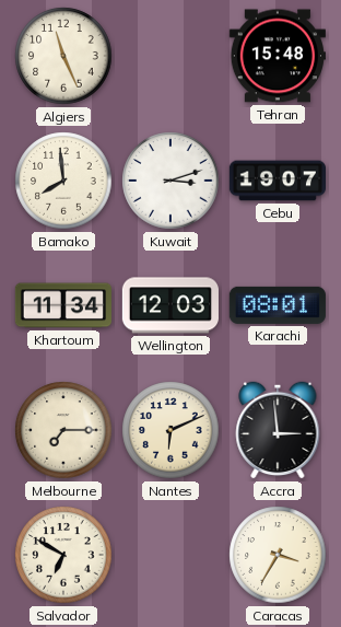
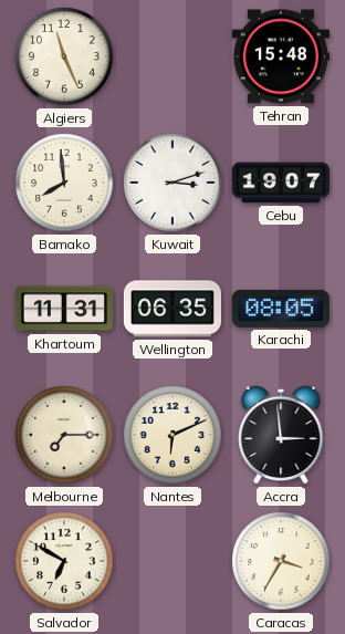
Khartoum: 11:34 -> 11:31
Wellington: 12:03 -> 06:35
Karachi: 08:01 -> 08:05
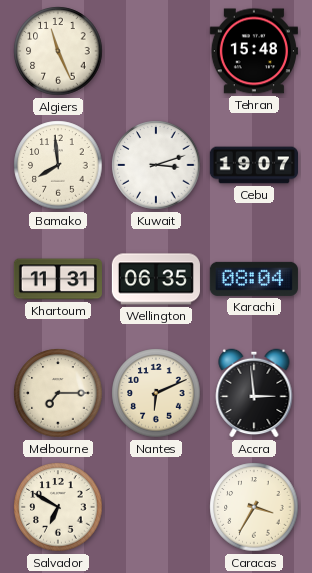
Karachi: 08:05 -> 08:04
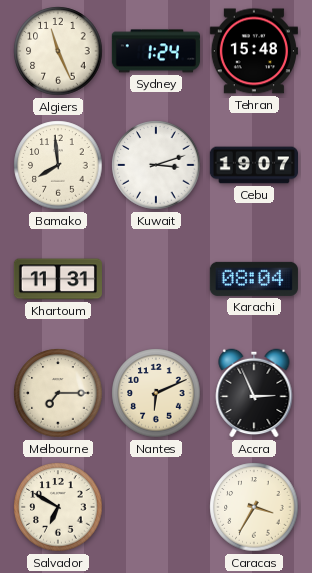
Sydney: none -> 1:24
Wellington: 06:35 -> none
Accra: 2:59 -> 2:56
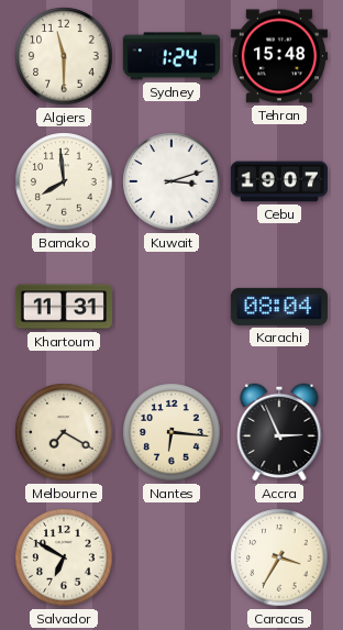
Algiers: 11:26 -> 11:30
Melbourne: 7:15 -> 7:20
Nantes: 6:11 -> 6:16
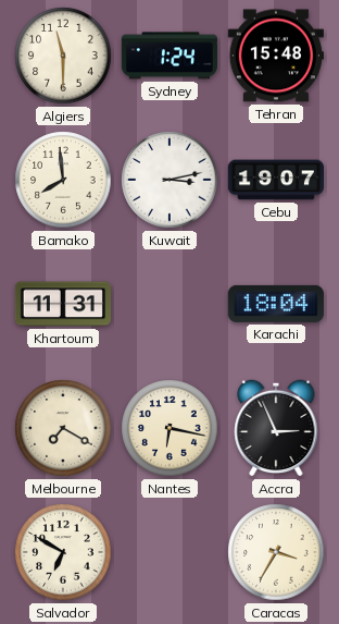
Kuwait: 3:12 -> 3:13
Karachi: 08:04 -> 18:04
Nantes: 6:16 -> 6:17
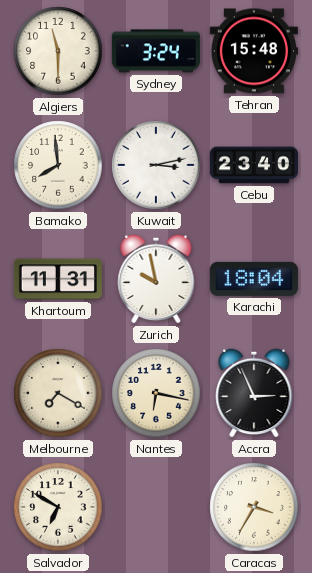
Sydney: 1:24 -> 3:24
Cebu: 19:07 -> 23:40
Zurich: none -> 9:58
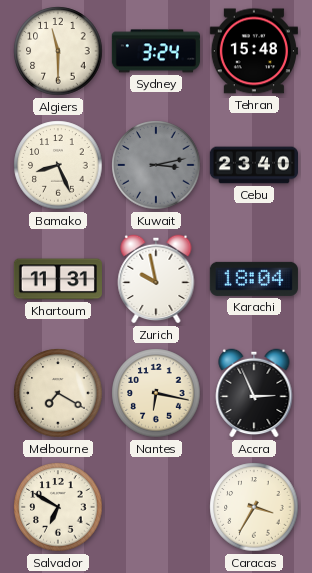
Bamako: 7:59 -> 8:26
Kuwait dial: white -> grey
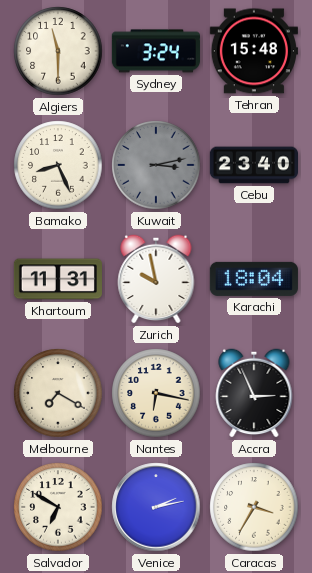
Venice: none -> 2:13
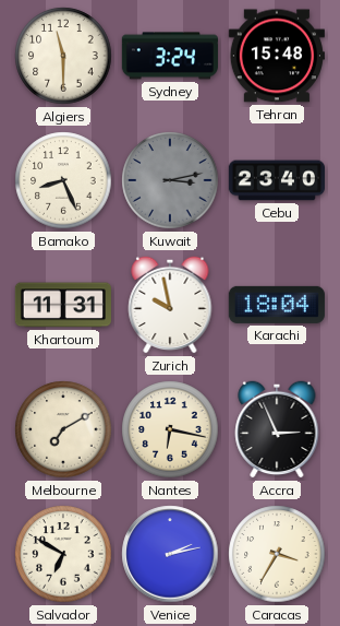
Melbourne: 7:20 -> 7:10
